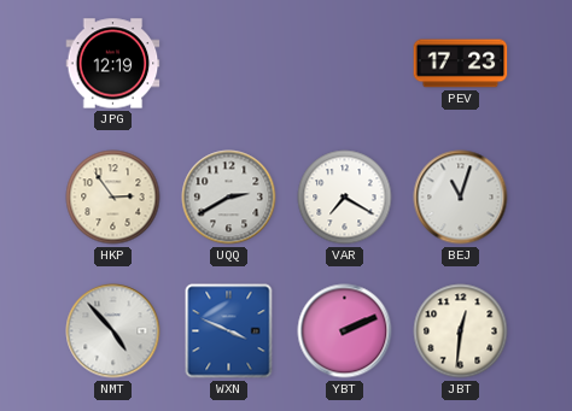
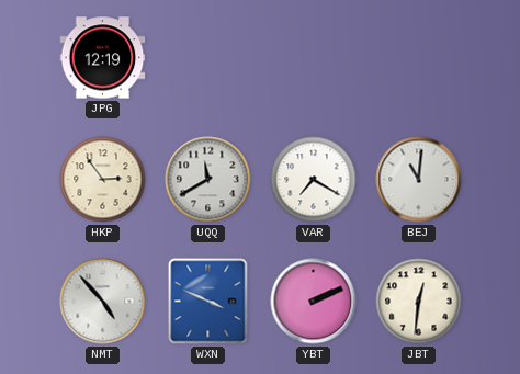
PEV: 17:23 -> none
UQQ: 2:40 -> 11:40
BEJ: 11:03 -> 11:01
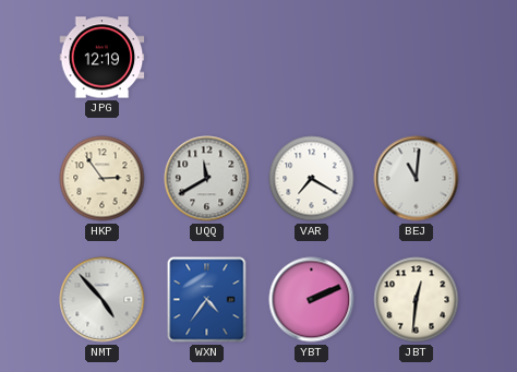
WXN: 3:49 -> 4:36
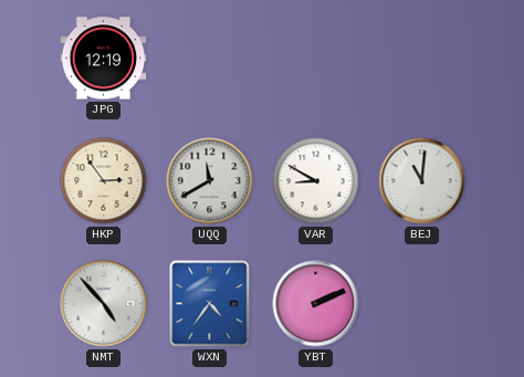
VAR: 7:20 -> 8:50
JBT: 12:31 -> none
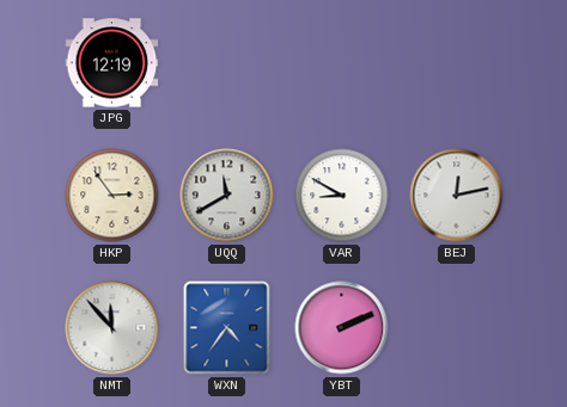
BEJ: 11:01 -> 12:13
NMT: 4:53 -> 11:53
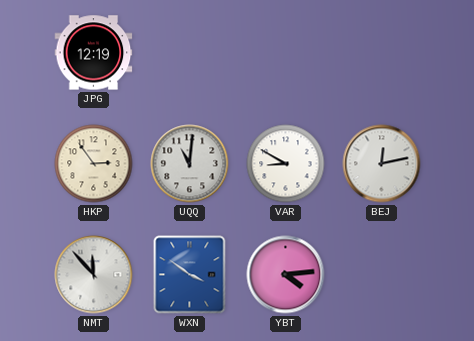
UQQ: 11:40 -> 11:01
WXN: 4:36 -> 3:51
YBT: 2:11 -> 4:14
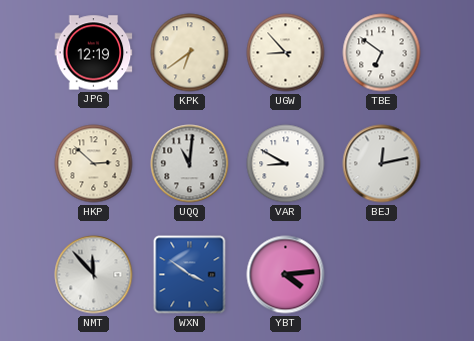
KPK: none -> 6:39
UGW: none -> 8:53
TBE: none -> 6:51
HKP: 2:54 -> 2:52
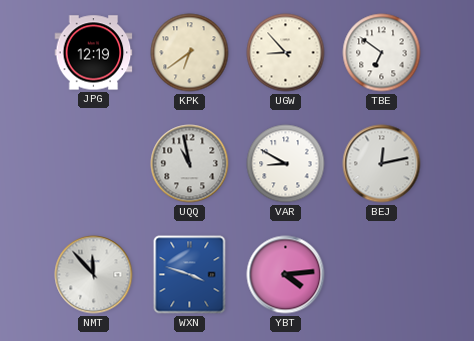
HKP: 2:52 -> none
UQQ: 11:01 -> 10:58
WXN: 3:51 -> 3:48
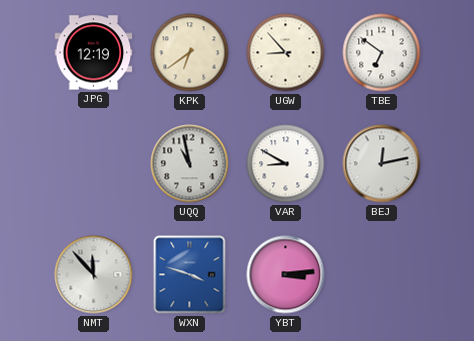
YBT: 4:14 -> 3:14
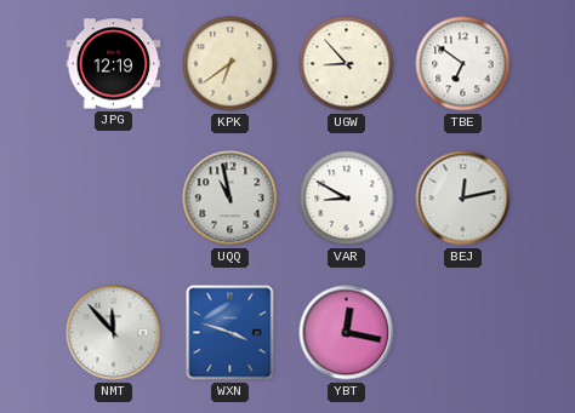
YBT: 3:14 -> 12:17
